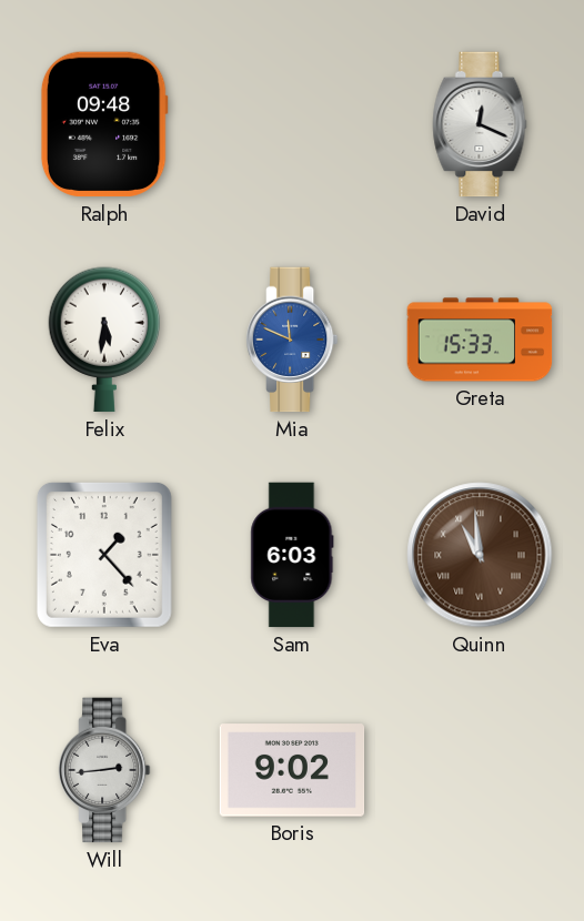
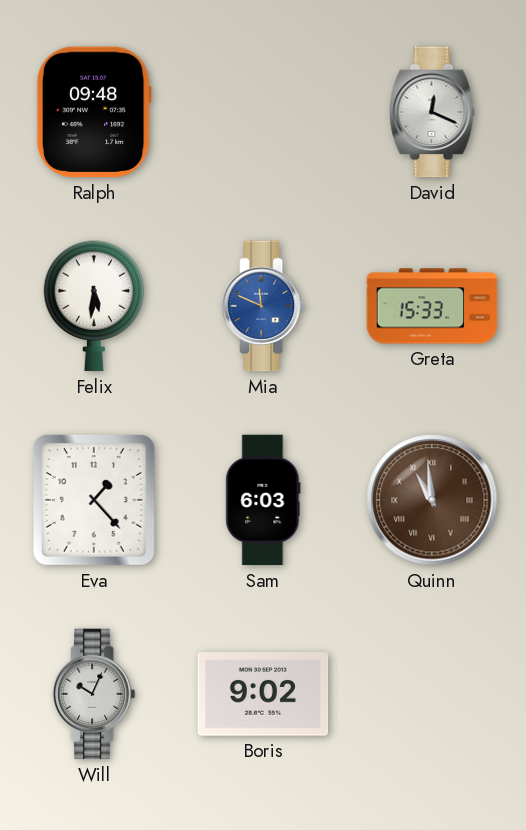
Will: 2:44 -> 10:04
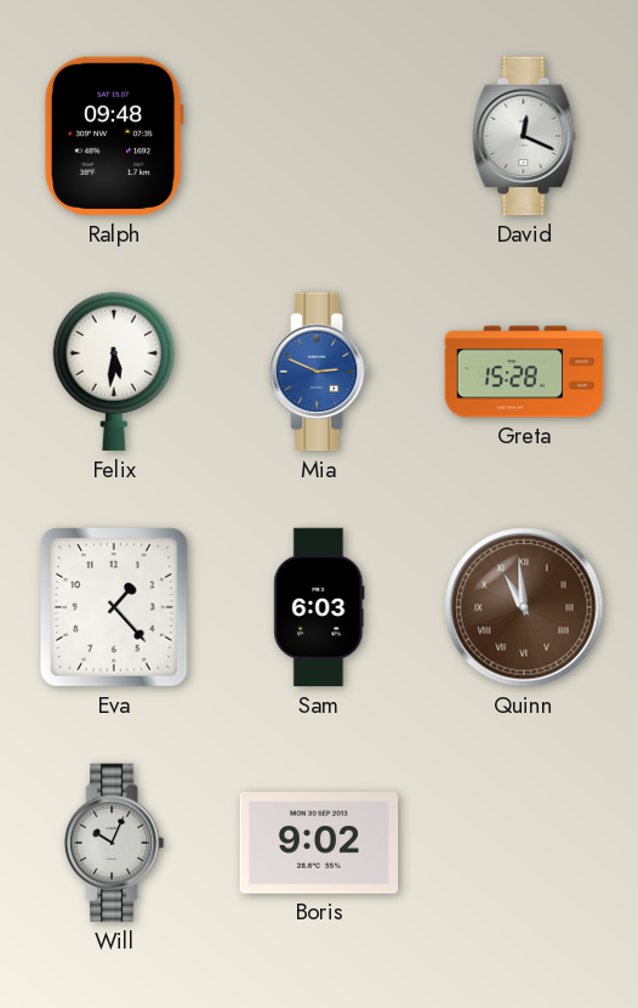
Mia: 11:49 -> 2:49
Greta: 15:33 -> 15:28
